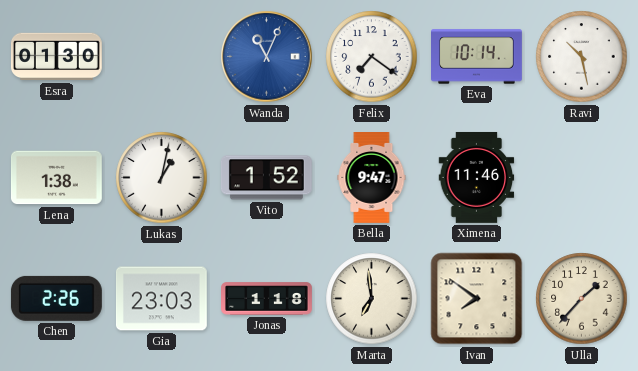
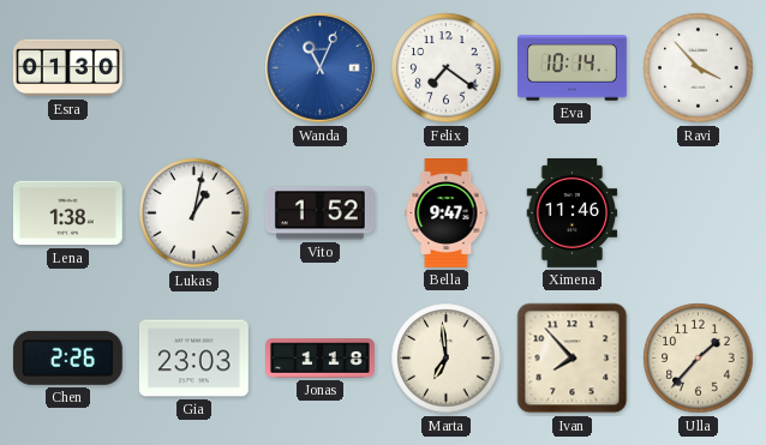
Ravi: 10:28 -> 3:53
Ivan: 7:51 -> 7:53
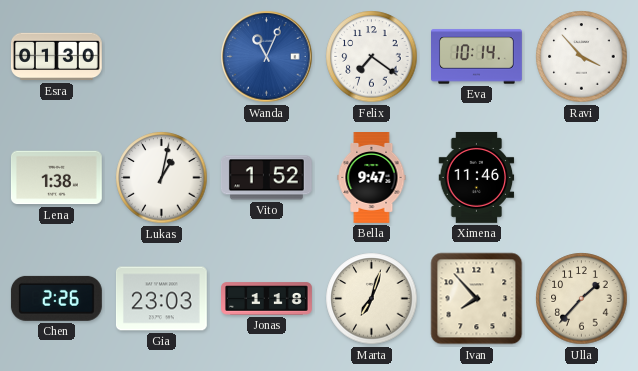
Marta: 6:59 -> 7:03
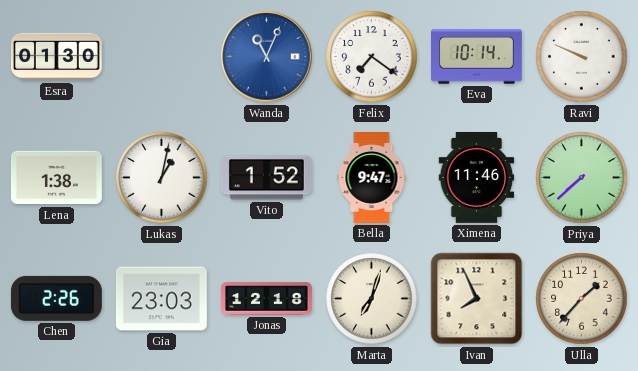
Ravi: 3:53 -> 9:49
Priya: none -> 7:38
Jonas: 1:18 -> 12:18
Ivan: 7:53 -> 7:56
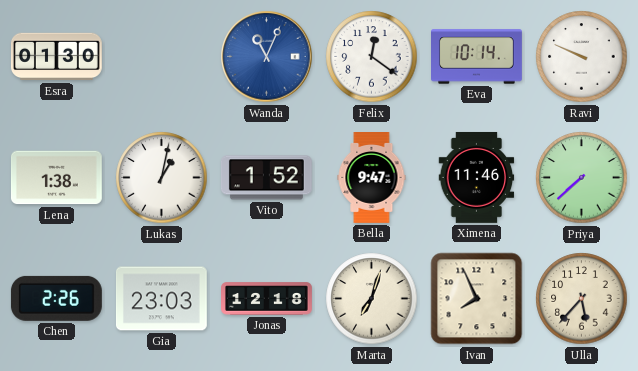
Felix: 7:21 -> 12:21
Ulla: 1:37 -> 5:37
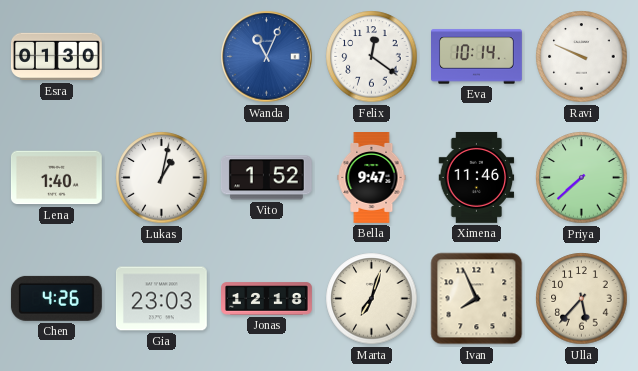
Lena: 1:38 -> 1:40
Chen: 2:26 -> 4:26
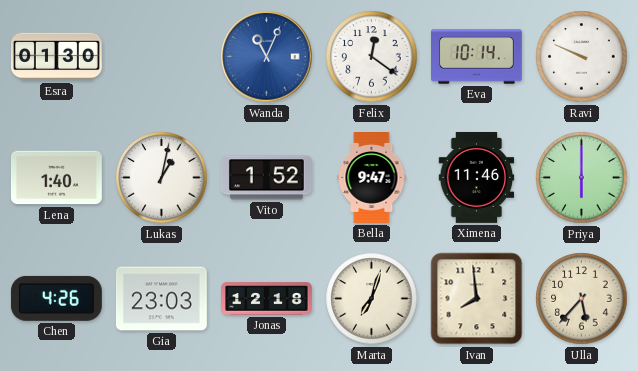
Priya: 7:38 -> 6:00
Ivan: 7:56 -> 7:59
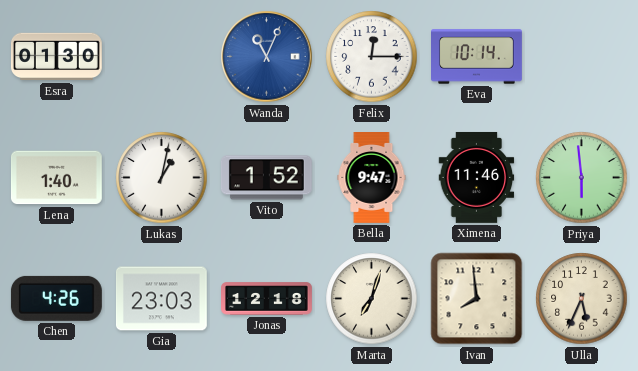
Felix: 12:21 -> 12:15
Ravi: 9:49 -> none
Priya: 6:00 -> 5:59
Ulla: 5:37 -> 5:34
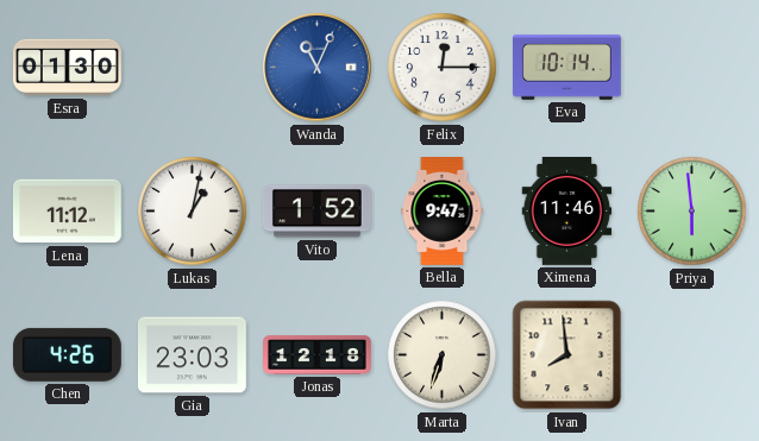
Lena: 1:40 -> 11:12
Marta: 7:03 -> 6:33
Ulla: 5:34 -> none
